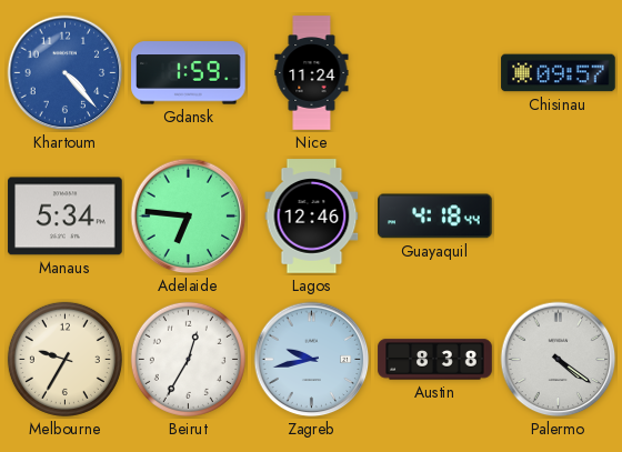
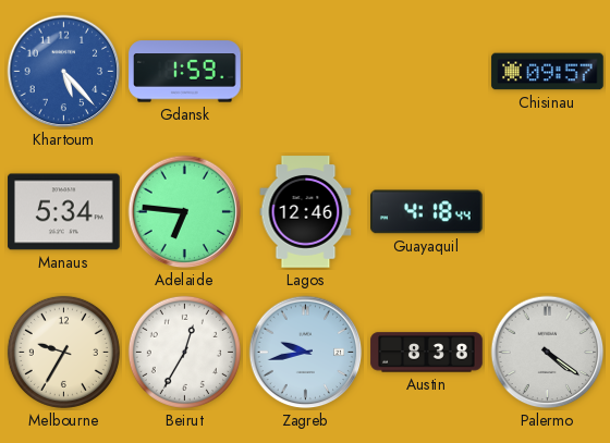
Khartoum: 4:23 -> 5:23
Nice: 11:24 -> none
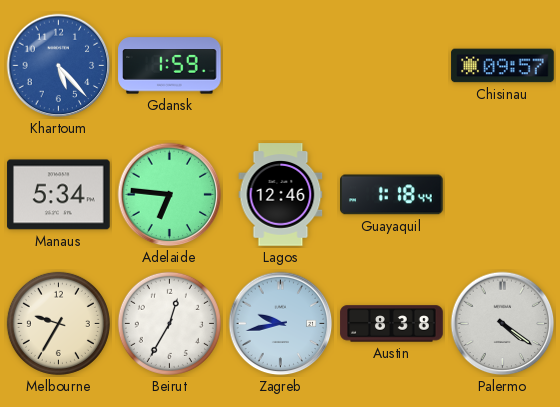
Guayaquil: 4:18 -> 1:18
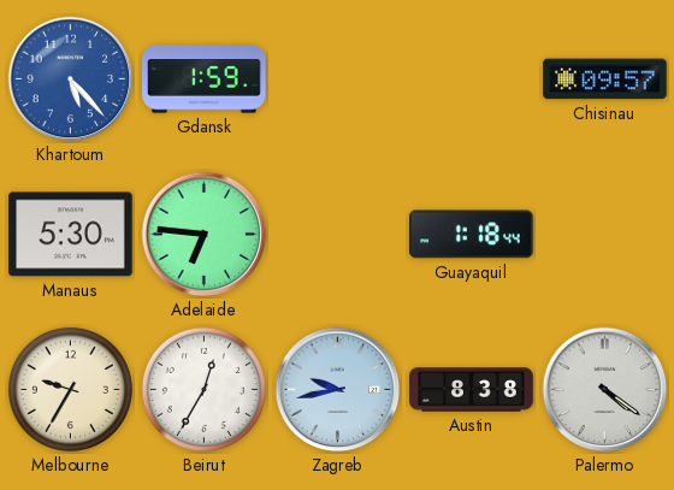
Manaus: 5:34 -> 5:30
Lagos: 12:46 -> none
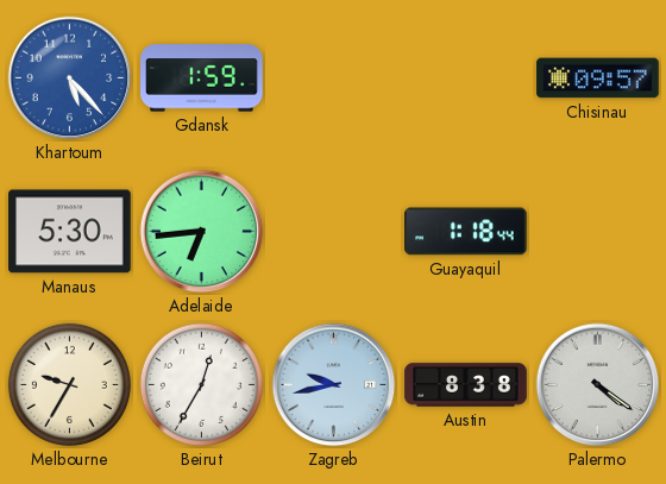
Adelaide: 6:46 -> 6:44
